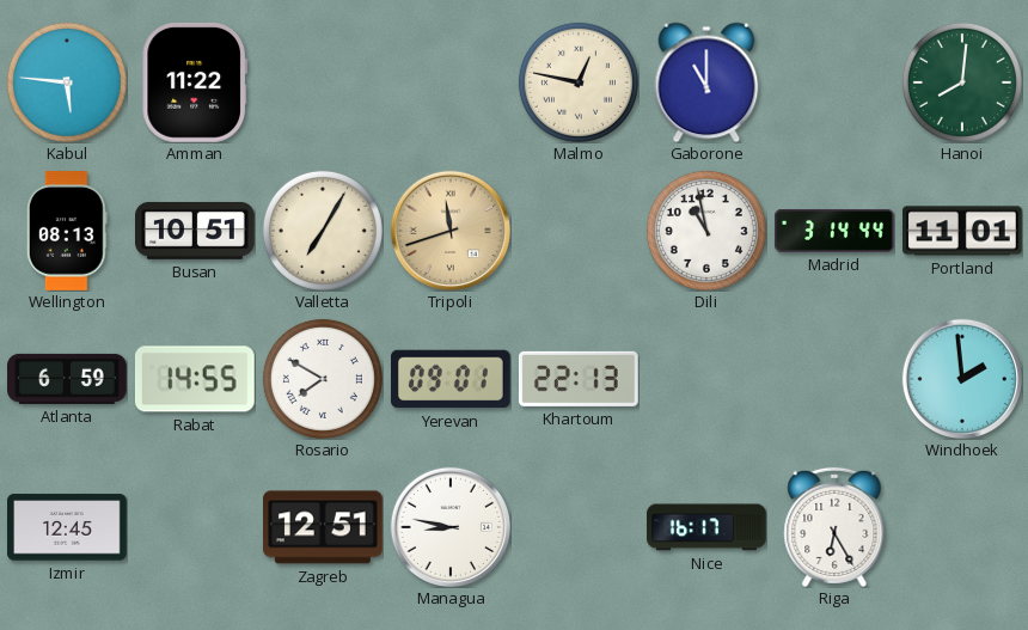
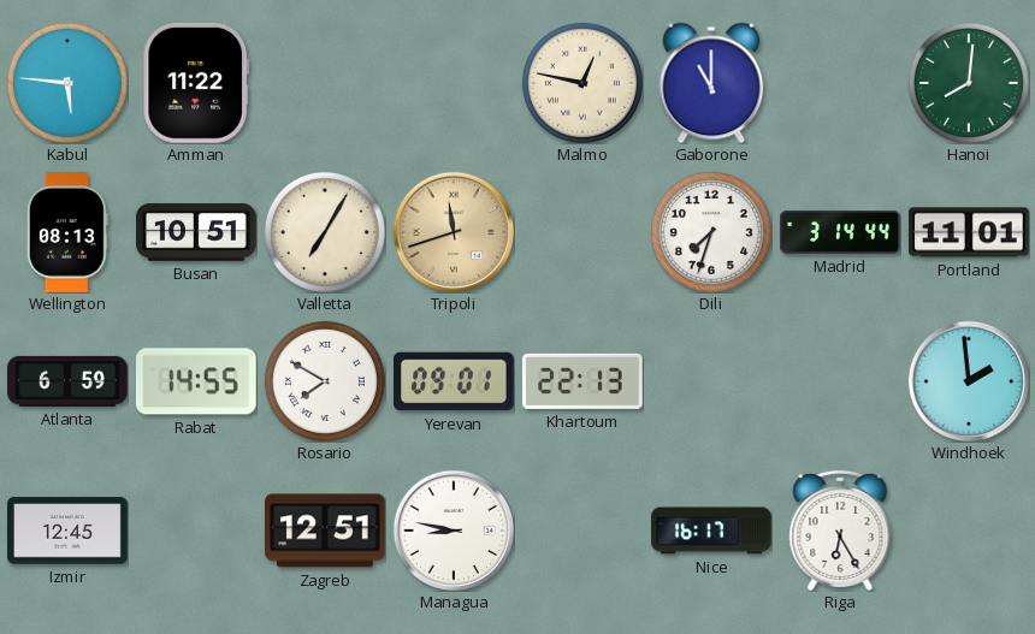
Dili: 10:58 -> 7:33
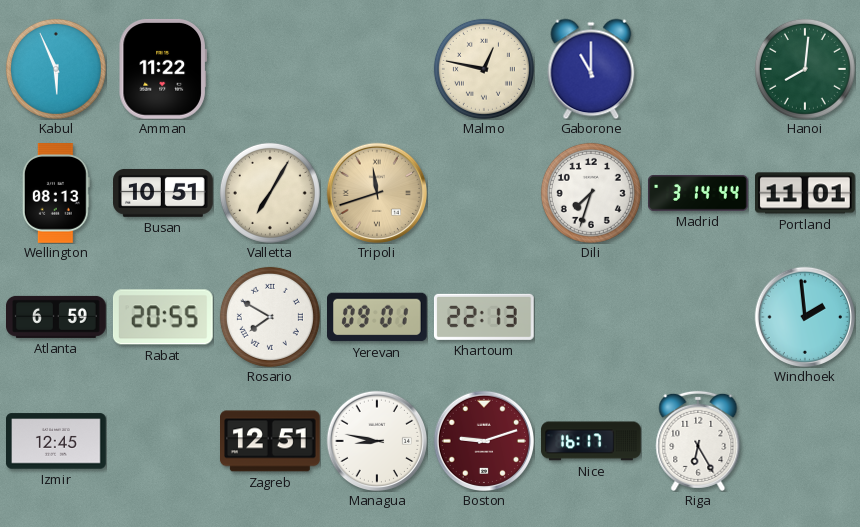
Kabul: 5:46 -> 5:56
Rabat: 14:55 -> 20:55
Boston: none -> 9:12
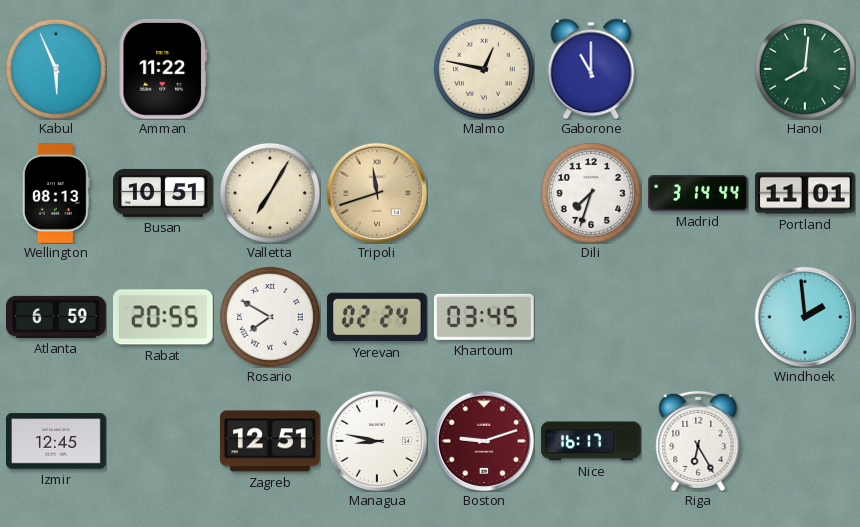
Yerevan: 09:01 -> 02:24
Khartoum: 22:13 -> 03:45
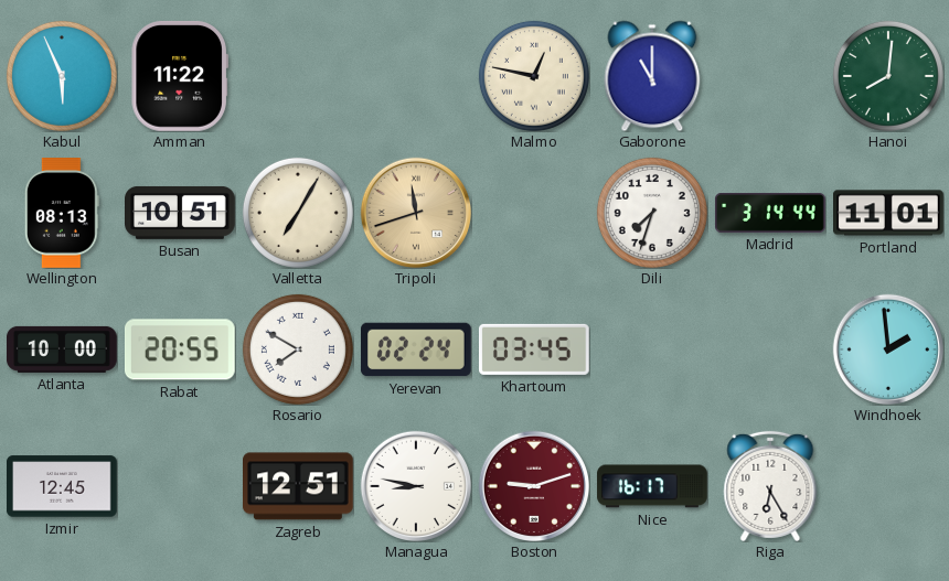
Atlanta: 6:59 -> 10:00
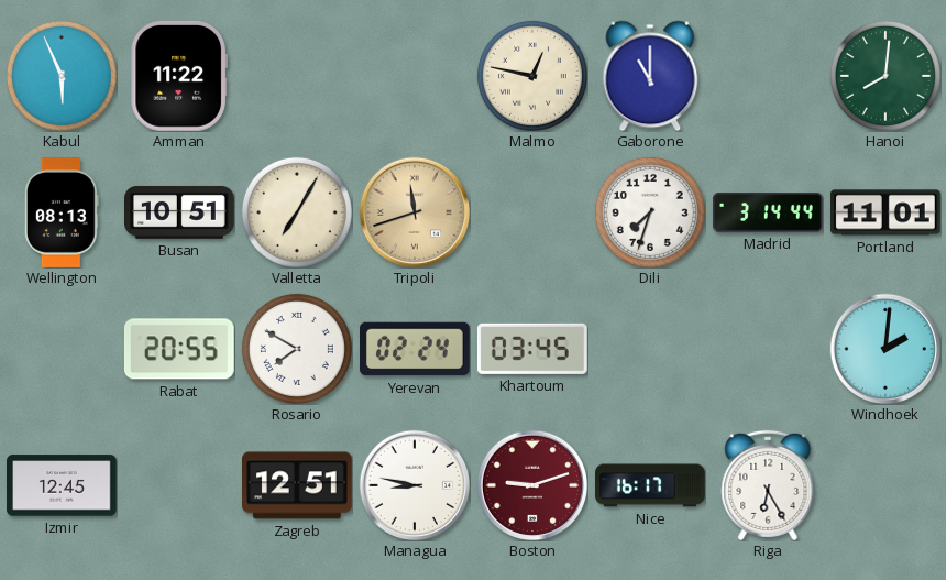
Atlanta: 10:00 -> none
Windhoek: 1:59 -> 2:01
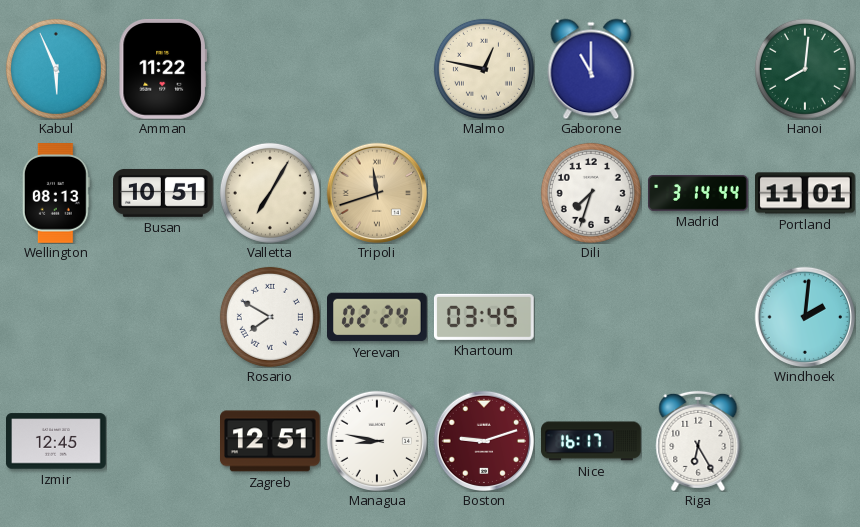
Rabat: 20:55 -> none
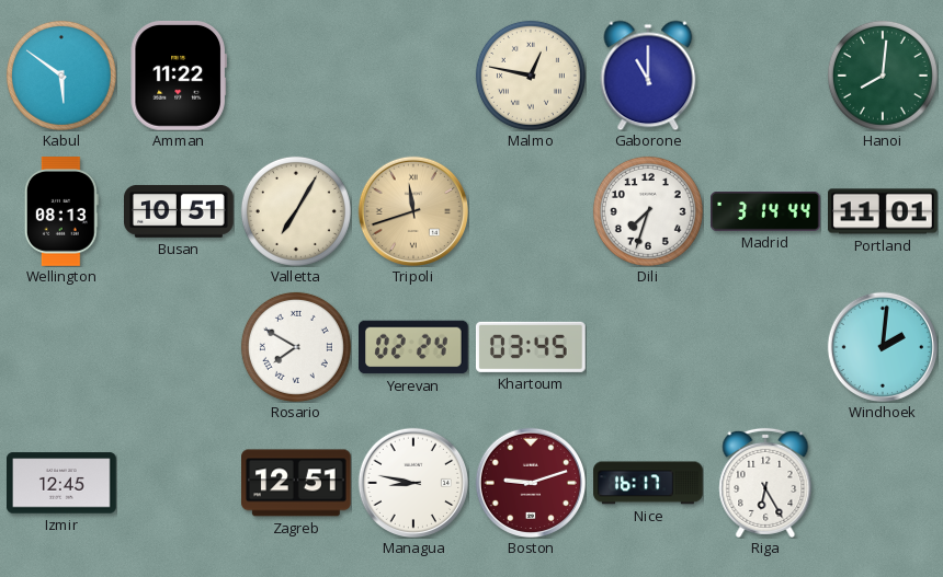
Kabul: 5:56 -> 5:51
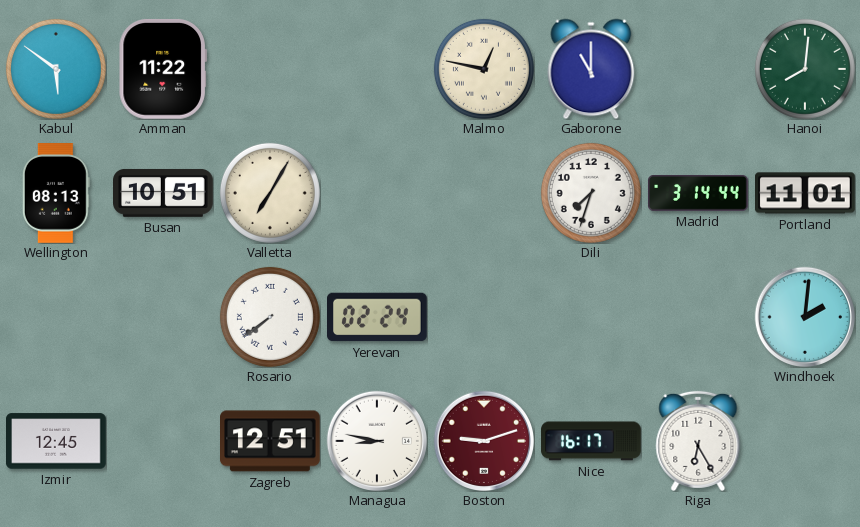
Tripoli: 11:42 -> none
Rosario: 7:50 -> 7:39
Khartoum: 03:45 -> none
